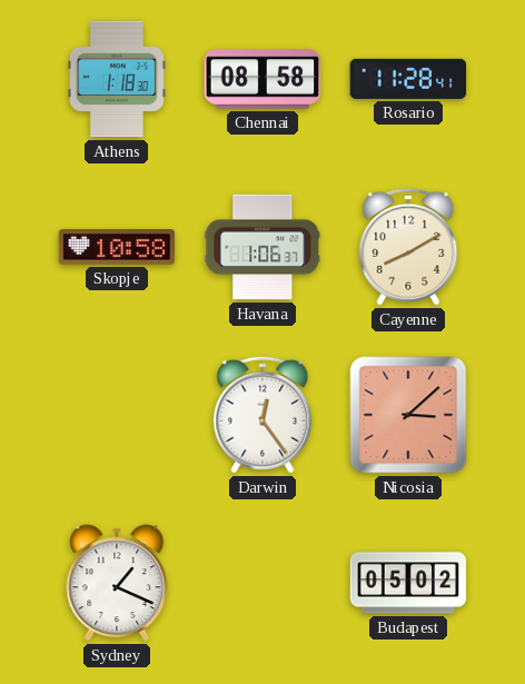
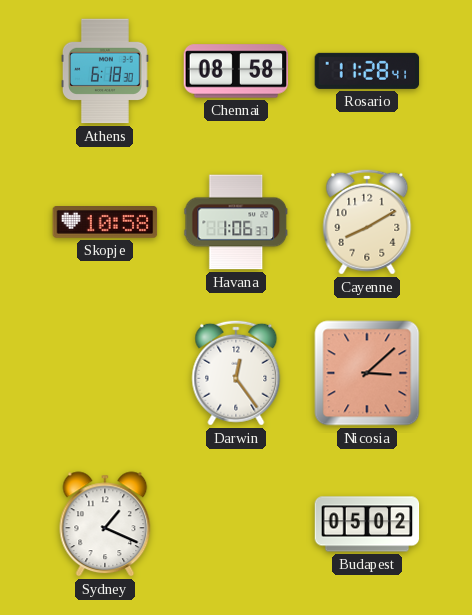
Athens: 1:18 -> 6:18
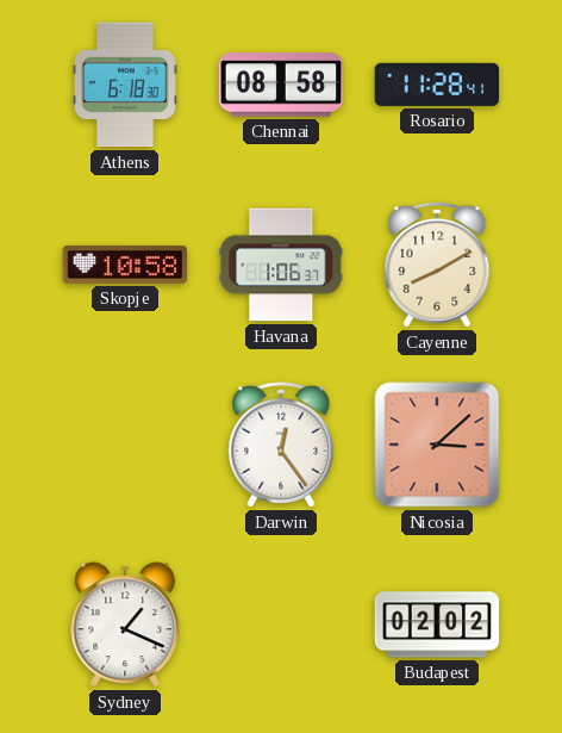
Budapest: 05:02 -> 02:02
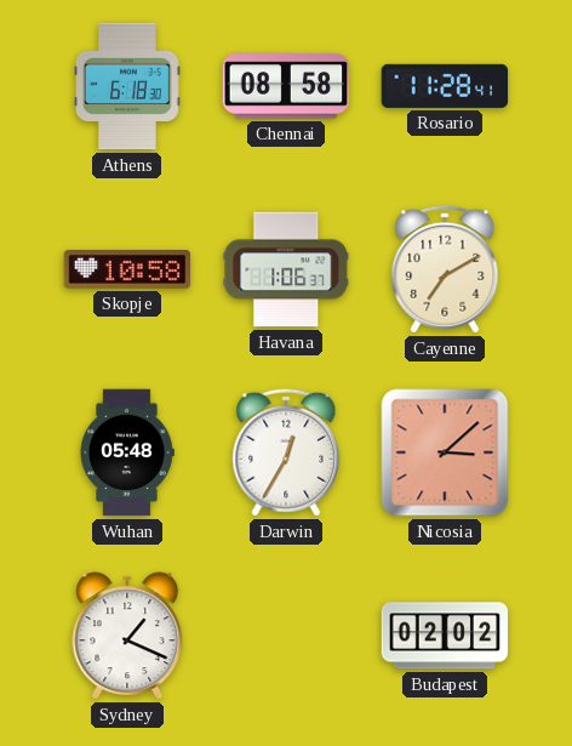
Cayenne: 8:10 -> 7:10
Wuhan: none -> 05:48
Darwin: 12:24 -> 12:35
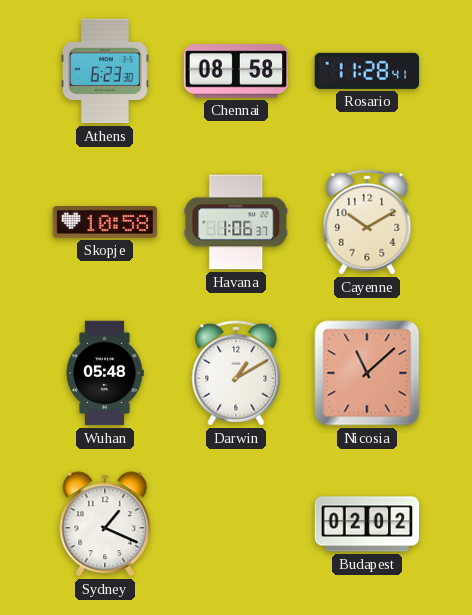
Athens: 6:18 -> 6:23
Cayenne: 7:10 -> 10:10
Darwin: 12:35 -> 1:10
Nicosia: 3:08 -> 11:08
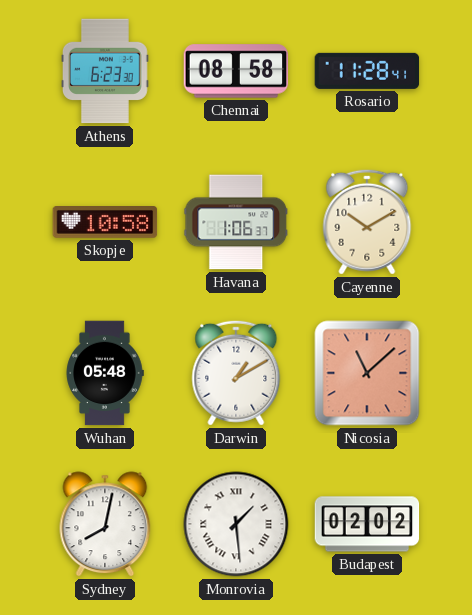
Sydney: 1:19 -> 8:02
Monrovia: none -> 1:29
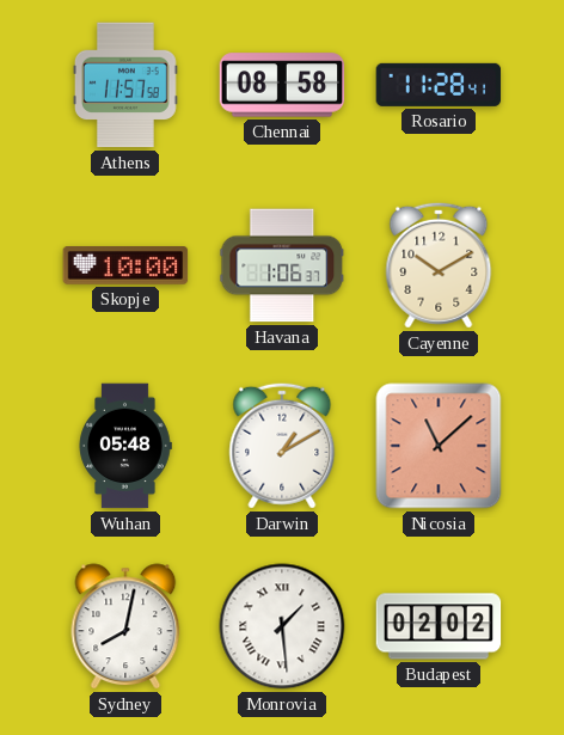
Athens: 6:23 -> 11:57
Skopje: 10:58 -> 10:00
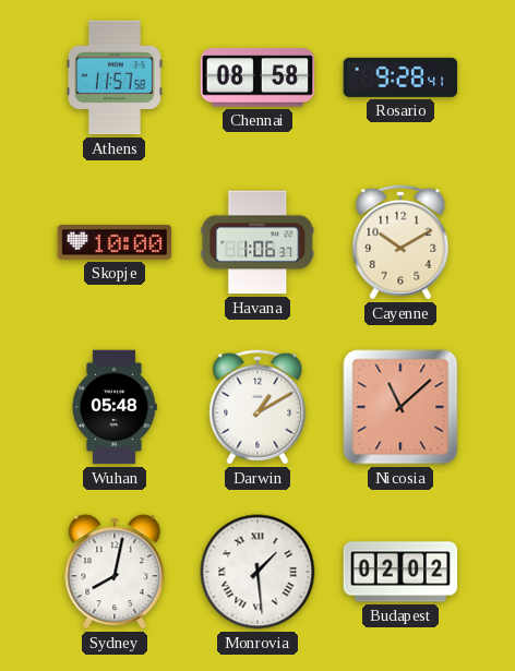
Rosario: 11:28 -> 9:28
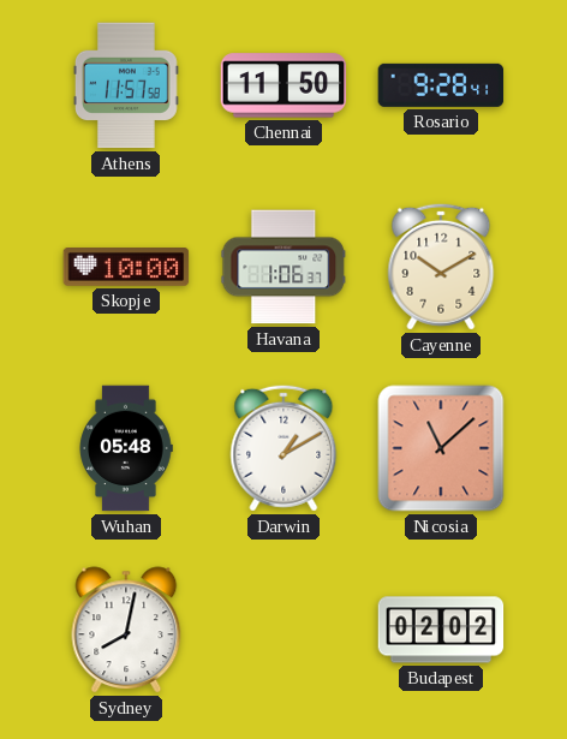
Chennai: 08:58 -> 11:50
Monrovia: 1:29 -> none
